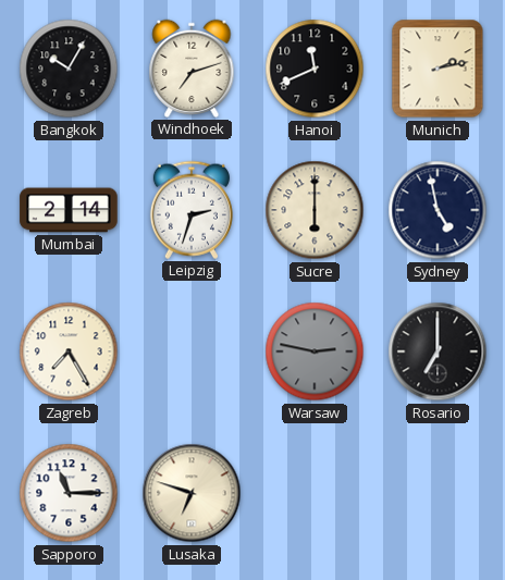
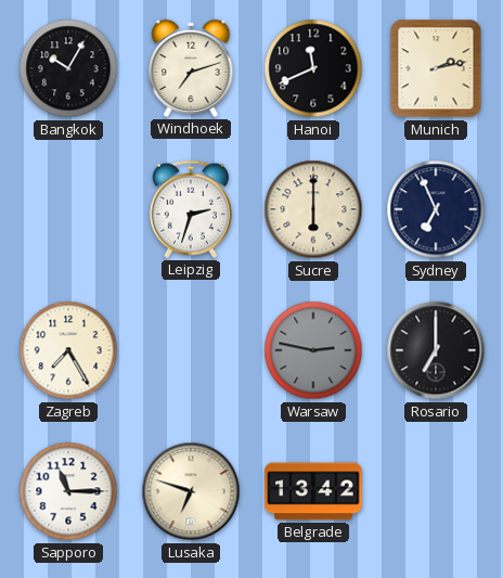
Mumbai: 2:14 -> none
Sydney: 4:58 -> 6:56
Belgrade: none -> 13:42
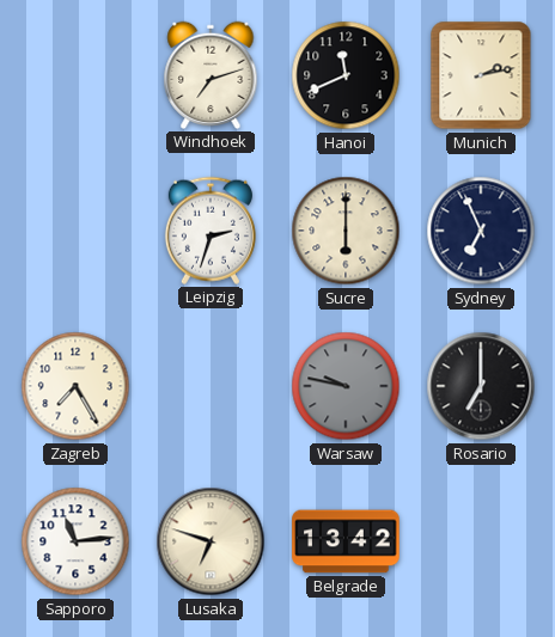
Bangkok: 10:05 -> none
Warsaw: 2:47 -> 9:47
Sapporo: 11:15 -> 11:14
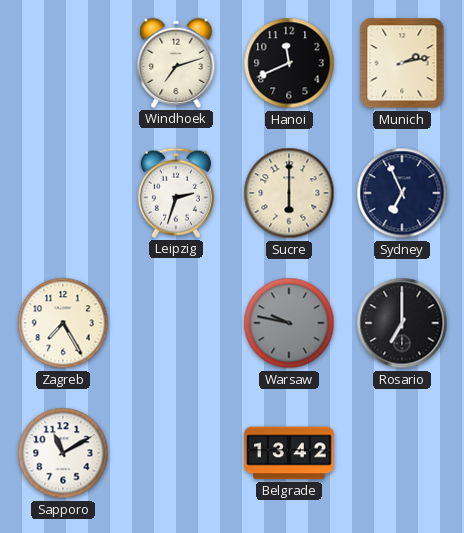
Sapporo: 11:14 -> 11:10
Lusaka: 6:48 -> none
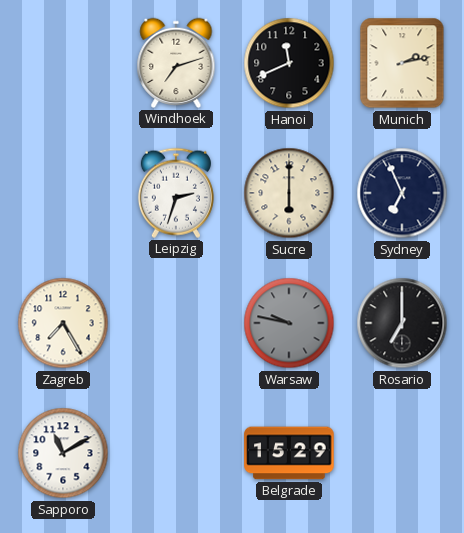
Belgrade: 13:42 -> 15:29
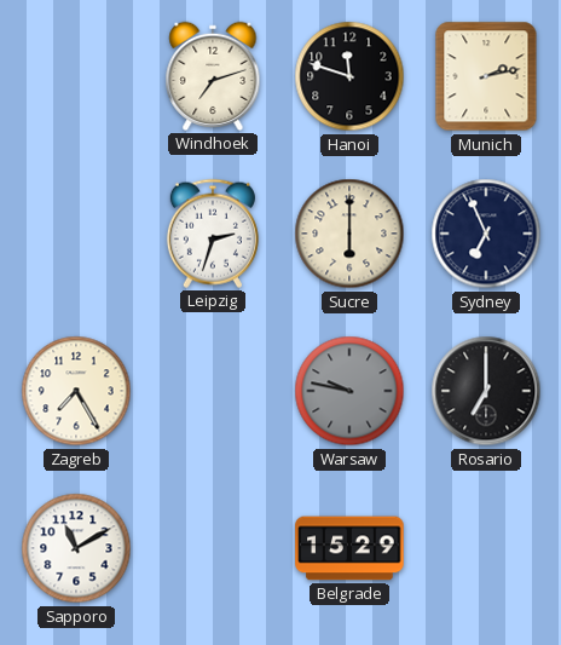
Hanoi: 11:41 -> 11:48
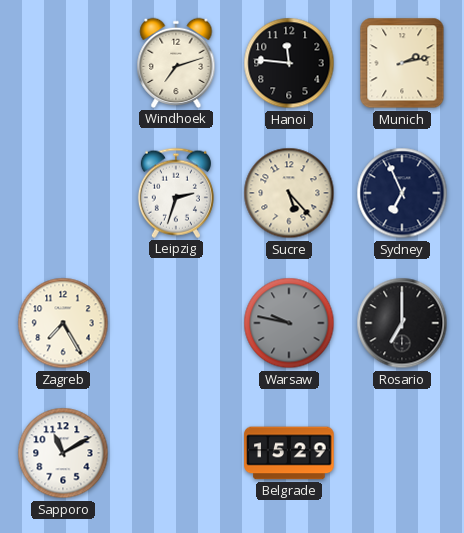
Hanoi: 11:48 -> 11:46
Sucre: 6:00 -> 5:23
